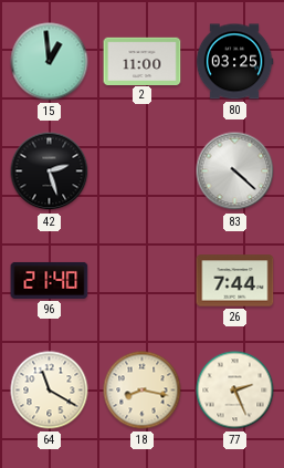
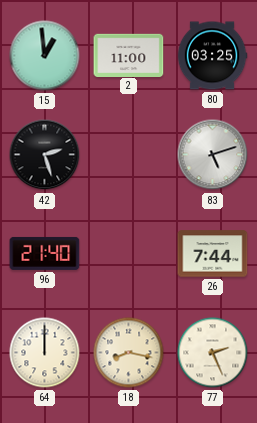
83: 4:22 -> 5:12
64: 11:20 -> 12:00
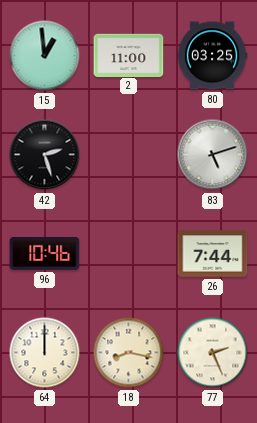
96: 21:40 -> 10:46
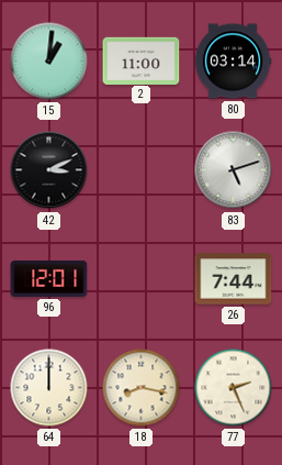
15: 12:59 -> 1:01
80: 03:25 -> 03:14
42: 2:27 -> 3:11
96: 10:46 -> 12:01
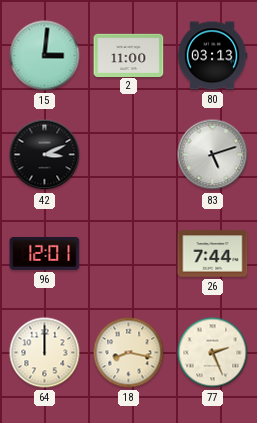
15: 1:01 -> 3:01
80: 03:14 -> 03:13
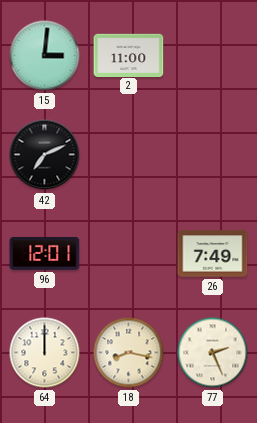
80: 03:13 -> none
42: 3:11 -> 7:11
83: 5:12 -> none
26: 7:44 -> 7:49
